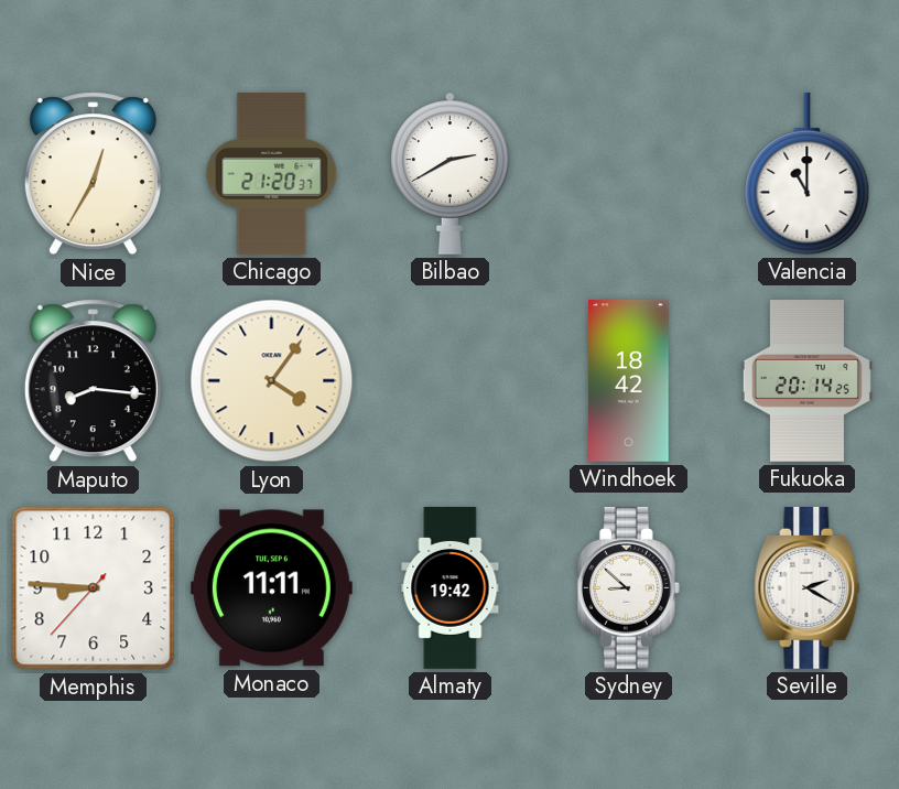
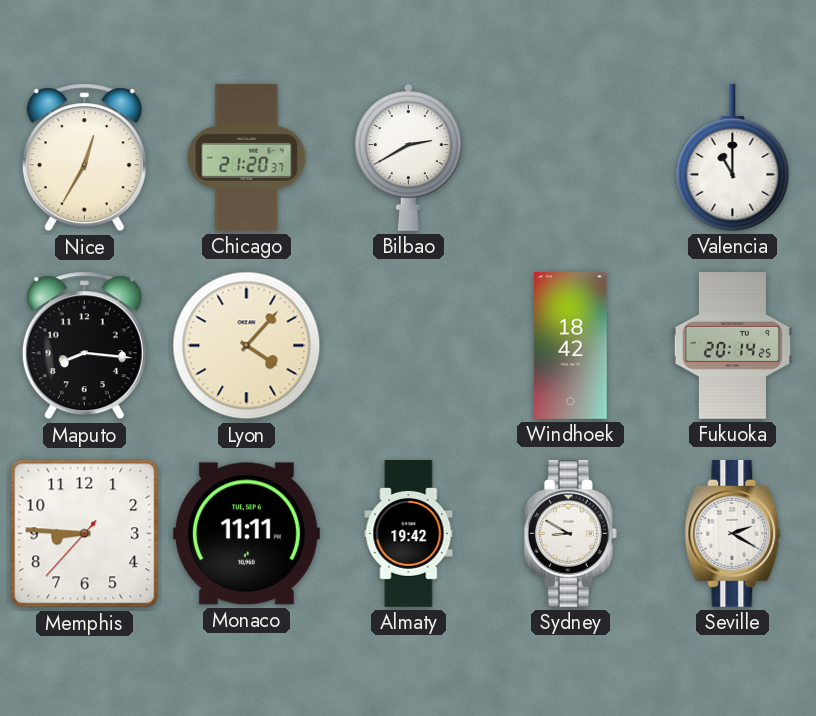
Lyon: 4:06 -> 4:07
Sydney: 8:52 -> 8:50
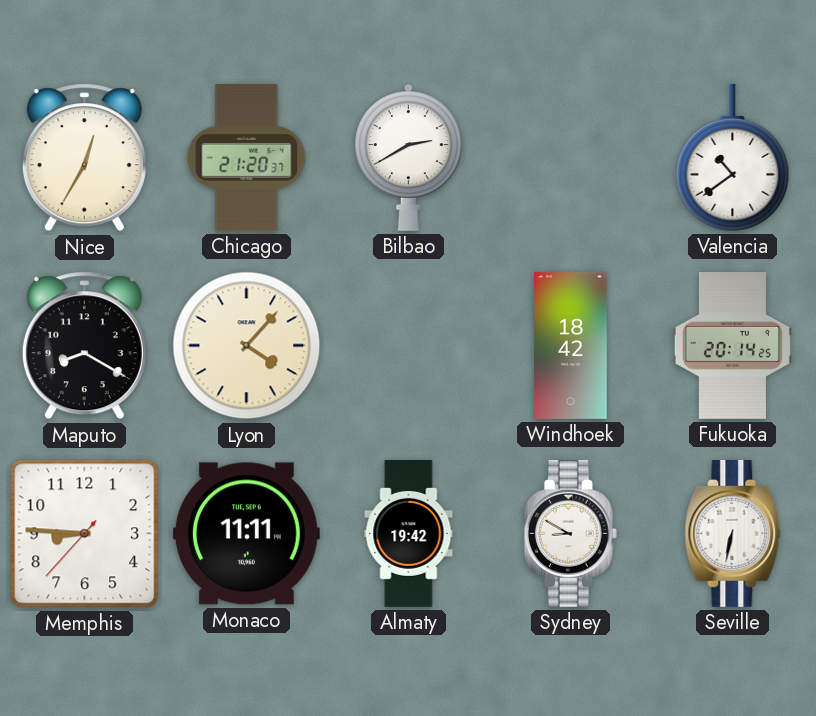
Valencia: 11:00 -> 10:39
Maputo: 8:16 -> 8:20
Seville: 2:20 -> 6:32
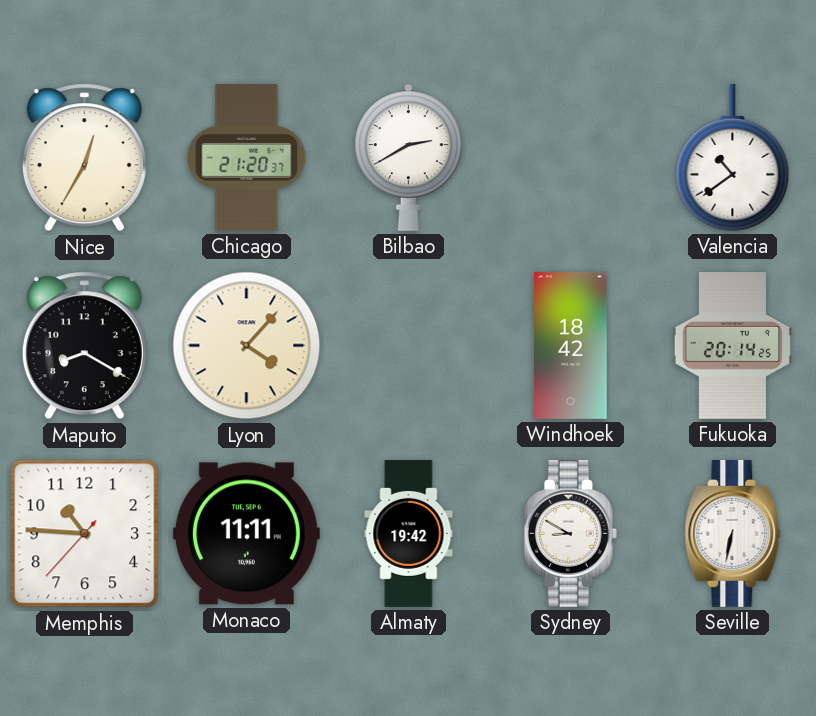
Memphis: 8:45 -> 10:45
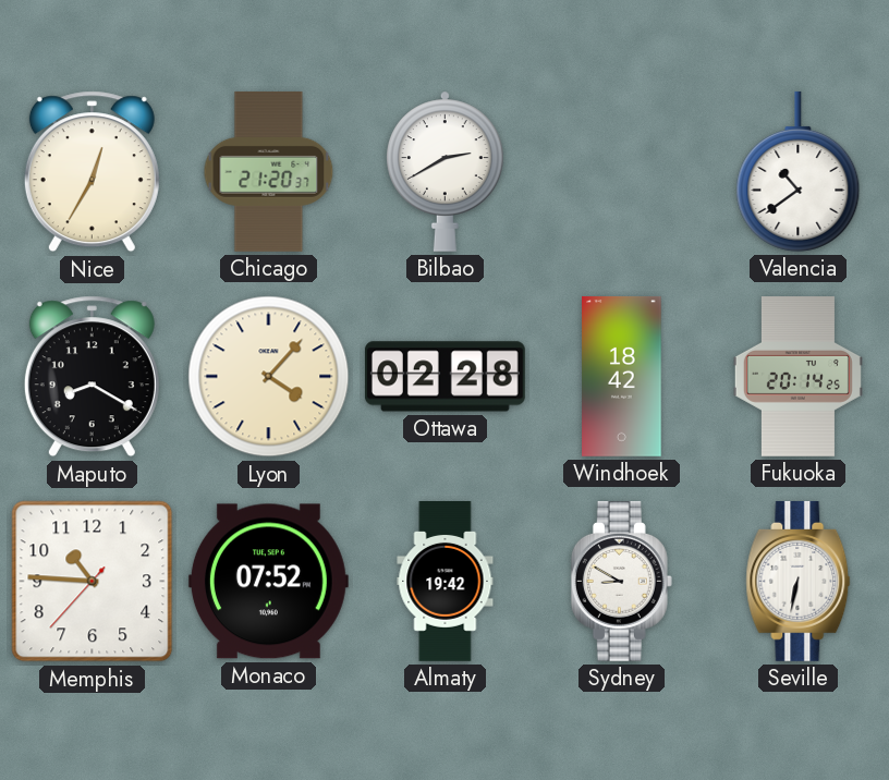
Ottawa: none -> 02:28
Monaco: 11:11 -> 07:52
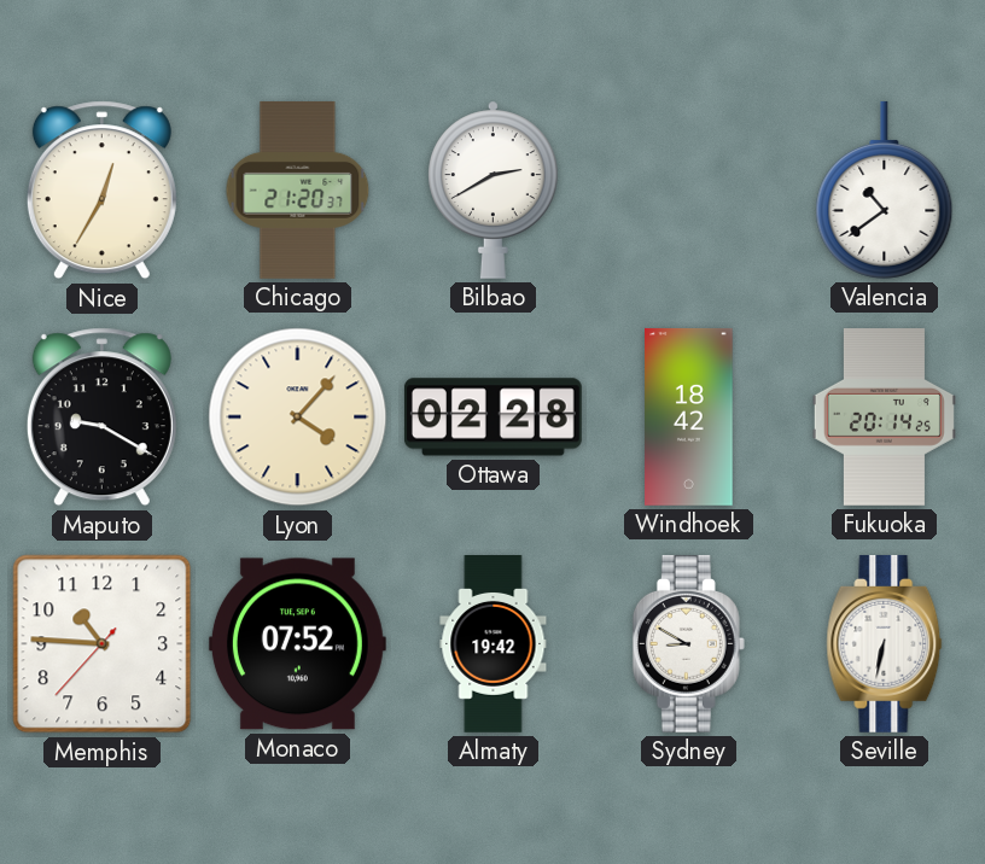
Maputo: 8:20 -> 9:20
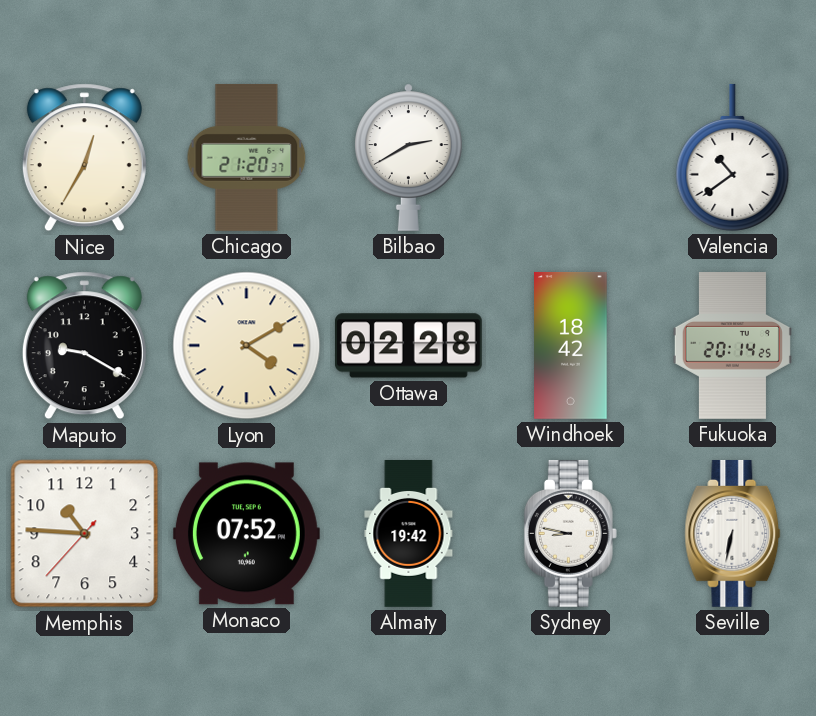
Lyon: 4:07 -> 4:10
Sydney: 8:50 -> 8:47
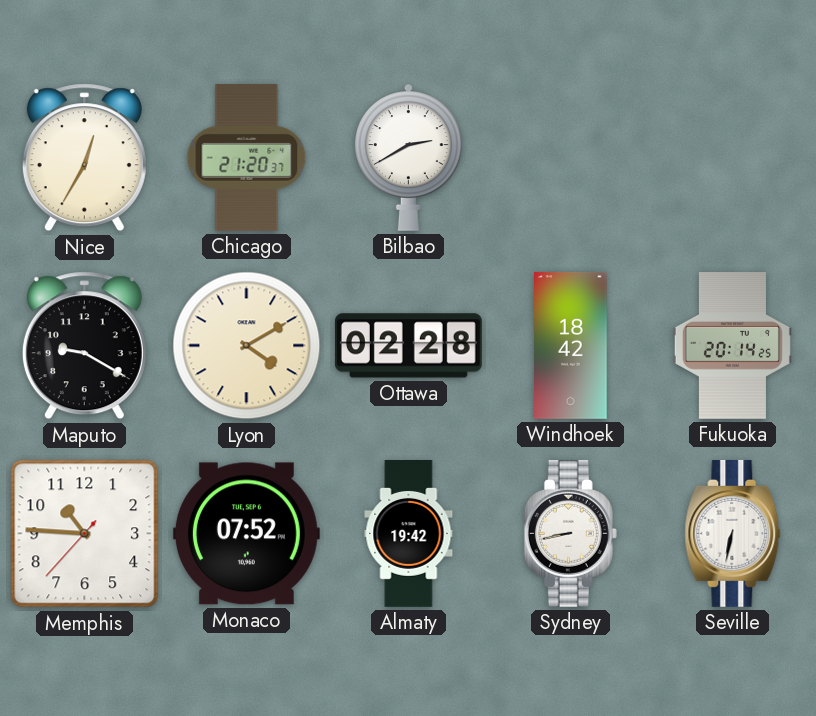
Valencia: 10:39 -> none
Sydney: 8:47 -> 8:43
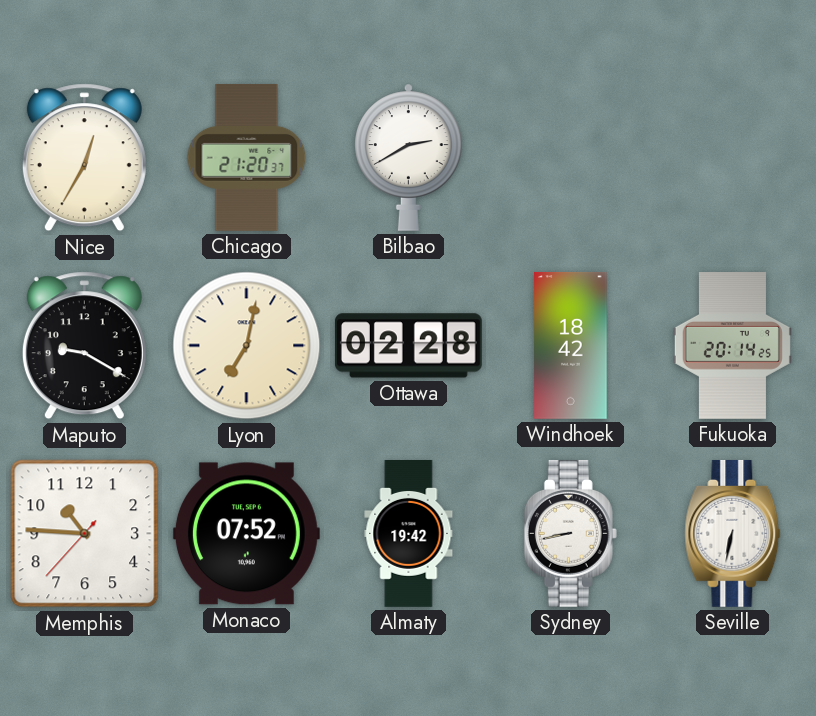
Lyon: 4:10 -> 7:02
